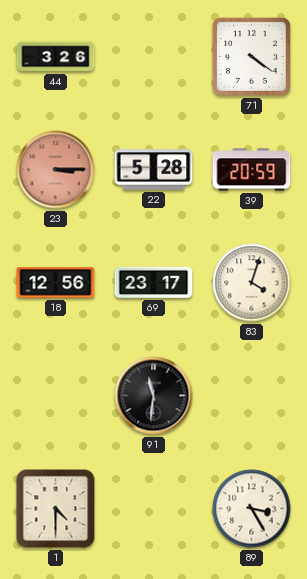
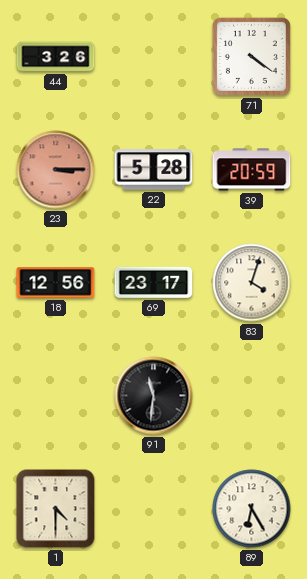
89: 3:25 -> 6:25
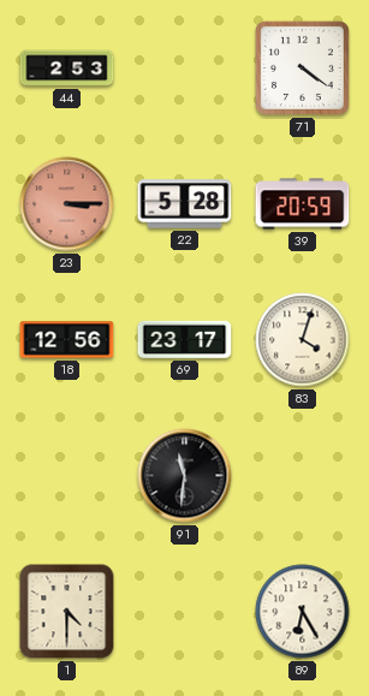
44: 3:26 -> 2:53
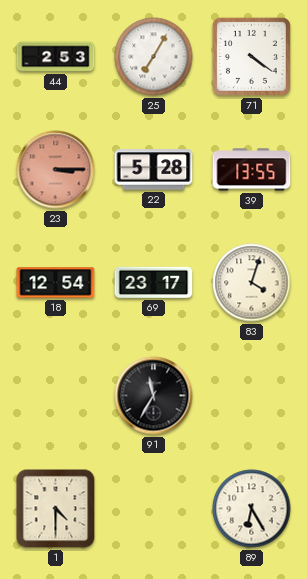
25: none -> 7:05
39: 20:59 -> 13:55
18: 12:56 -> 12:54
91: 11:31 -> 11:35
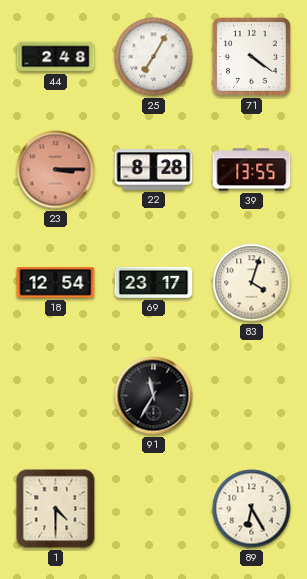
44: 2:53 -> 2:48
22: 5:28 -> 8:28
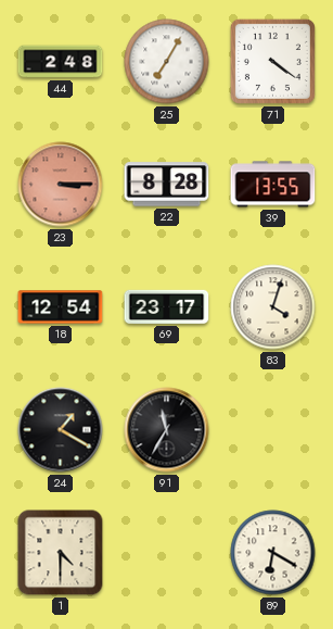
24: none -> 1:20
89: 6:25 -> 6:20
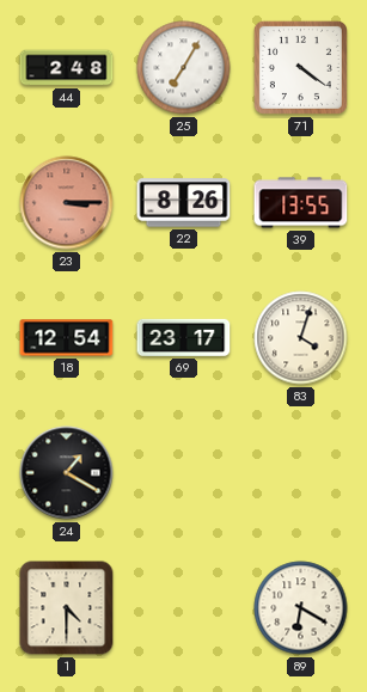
22: 8:28 -> 8:26
91: 11:35 -> none
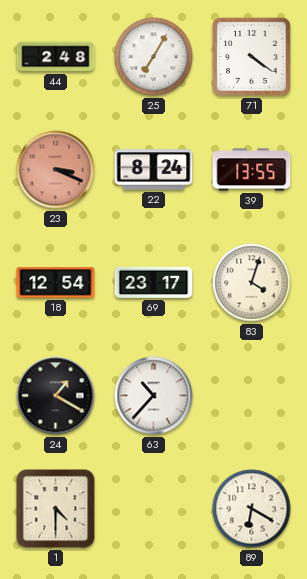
23: 3:15 -> 3:19
22: 8:26 -> 8:24
63: none -> 10:37
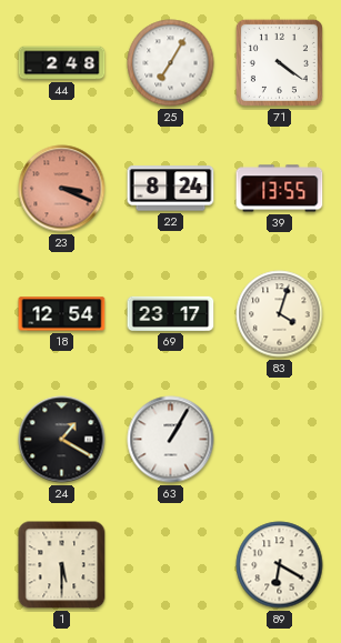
63: 10:37 -> 1:05
1: 4:30 -> 5:30
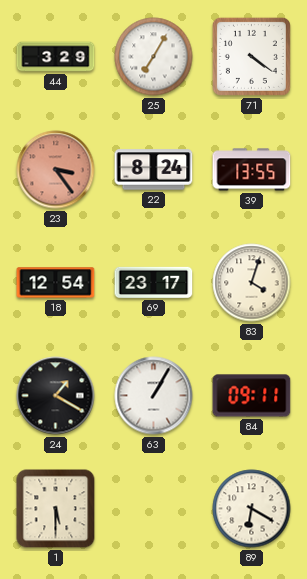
44: 2:48 -> 3:29
23: 3:19 -> 3:24
84: none -> 09:11
